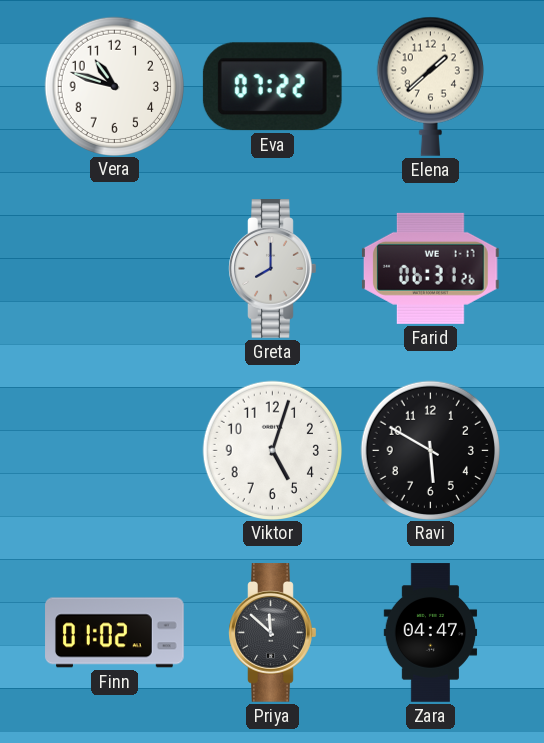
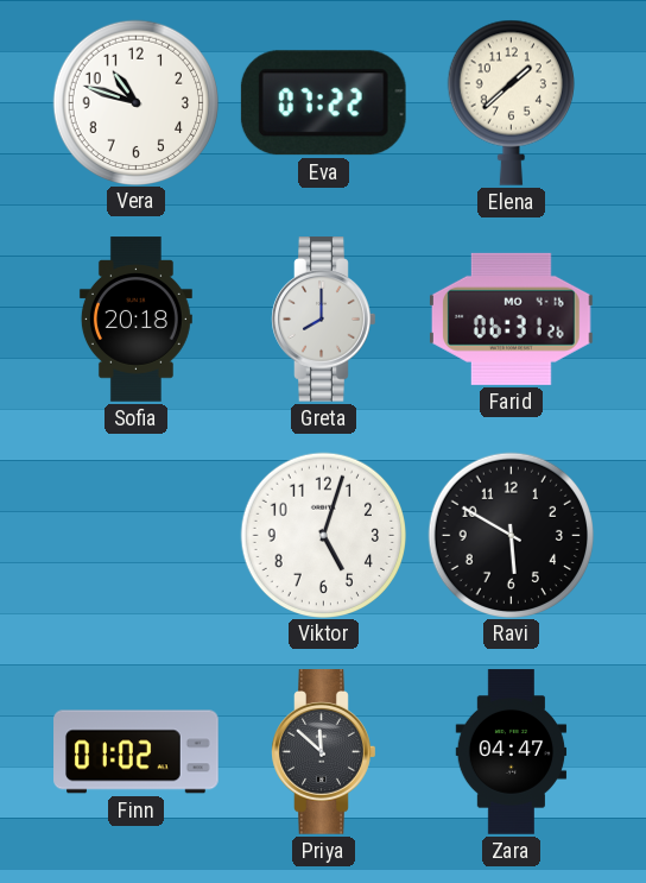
Sofia: none -> 20:18
Farid date: WE 1-17 -> MO 4-16
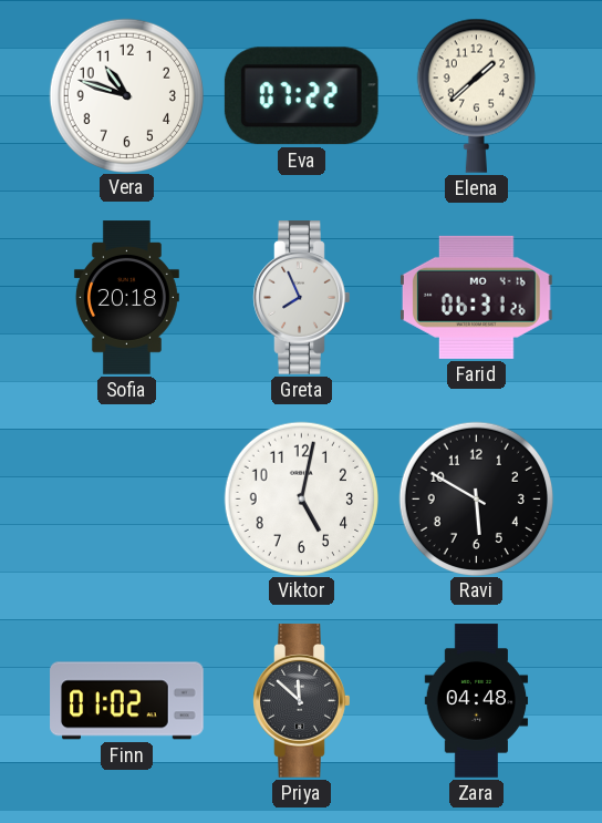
Greta: 8:00 -> 7:56
Viktor: 5:03 -> 5:02
Zara: 04:47 -> 04:48
